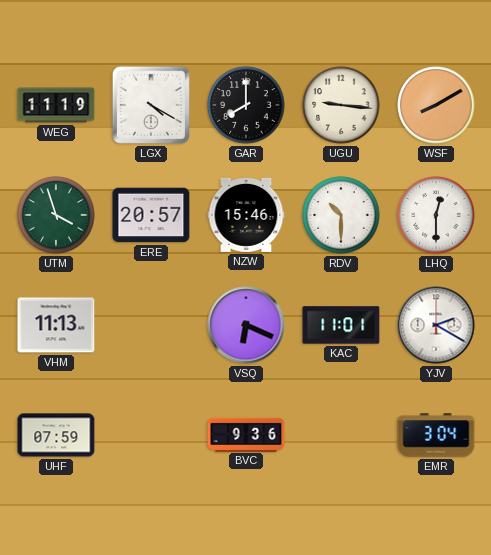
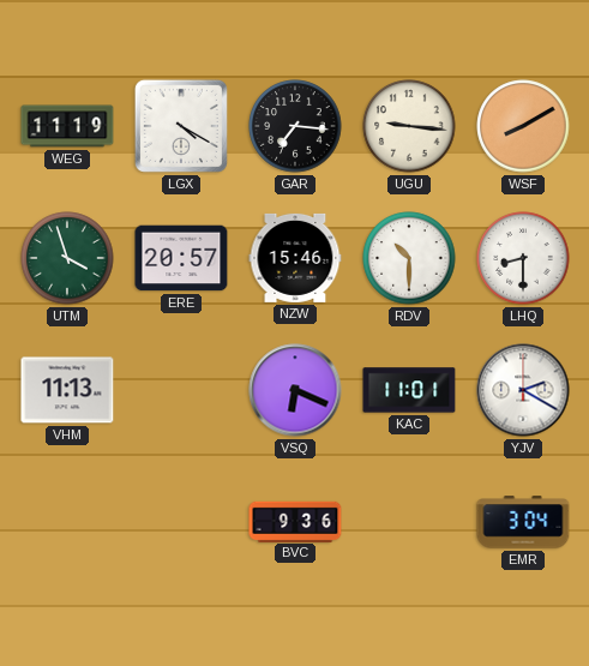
GAR: 8:00 -> 7:16
LHQ: 12:30 -> 8:30
UHF: 07:59 -> none
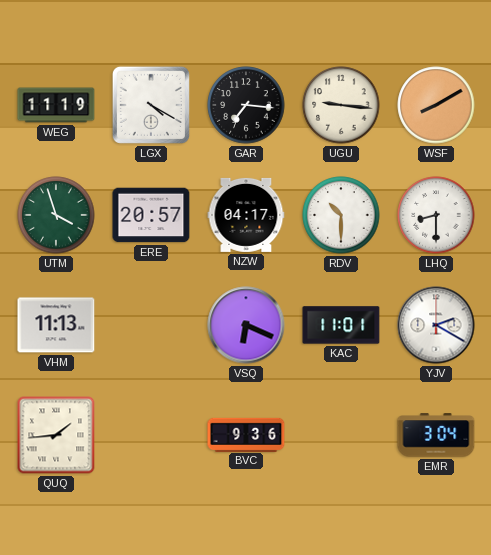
NZW: 15:46 -> 04:17
QUQ: none -> 1:44
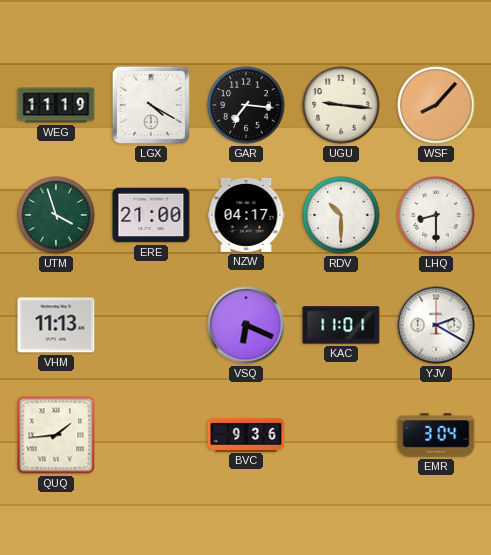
WSF: 8:10 -> 8:07
ERE: 20:57 -> 21:00
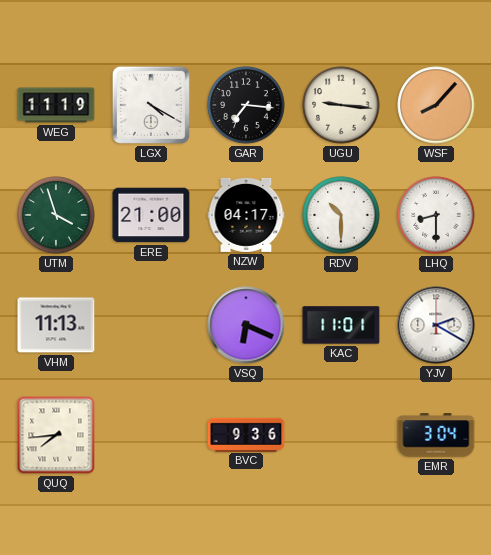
QUQ: 1:44 -> 7:44
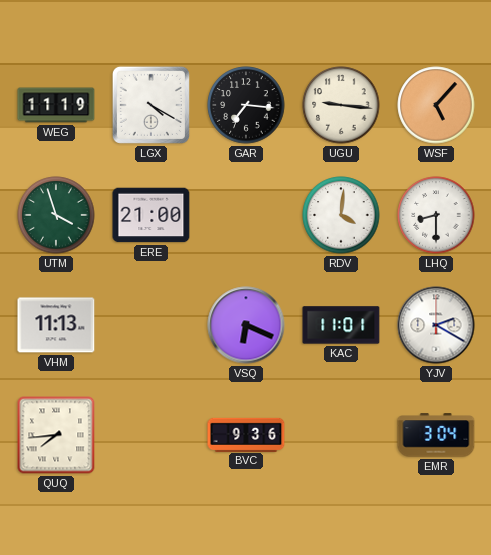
WSF: 8:07 -> 5:07
NZW: 04:17 -> none
RDV: 10:30 -> 4:01
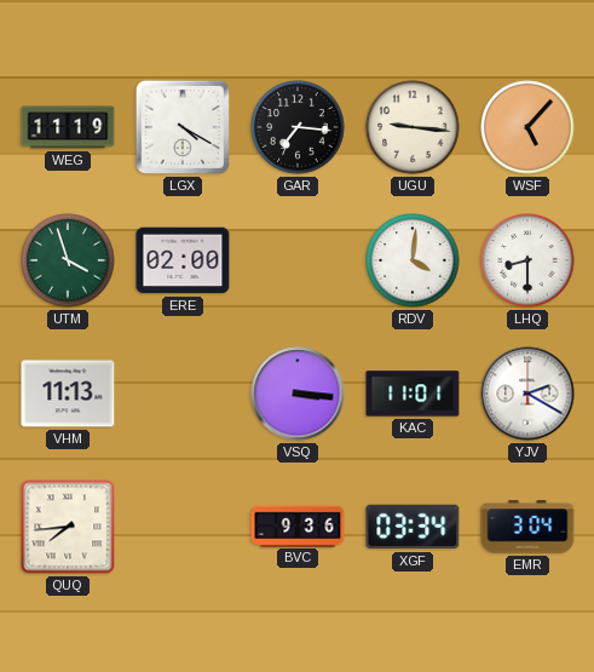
ERE: 21:00 -> 02:00
VSQ: 6:19 -> 3:16
XGF: none -> 03:34
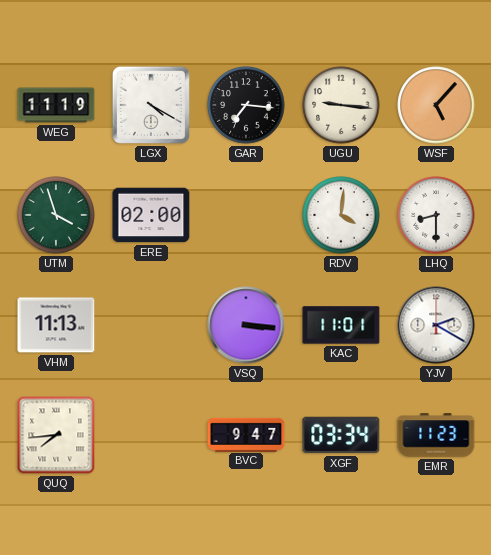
BVC: 9:36 -> 9:47
EMR: 3:04 -> 11:23
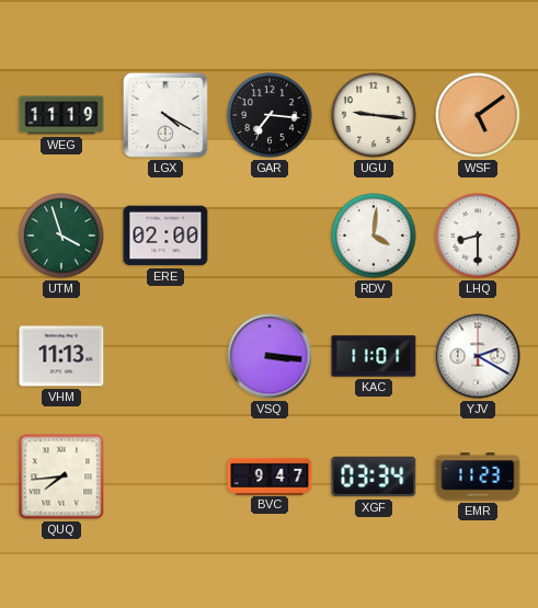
WSF: 5:07 -> 5:09
